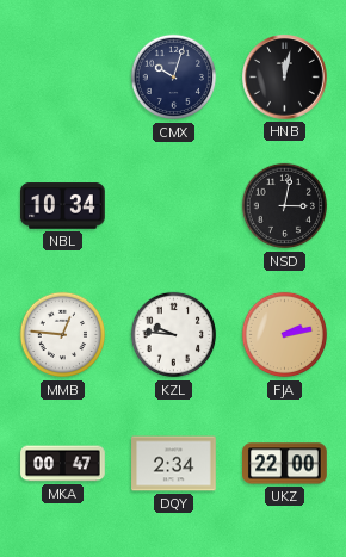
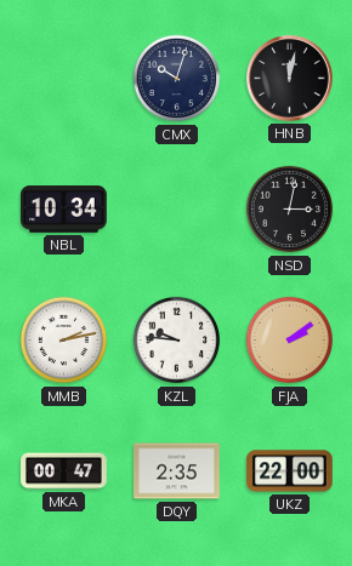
MMB: 12:46 -> 2:13
FJA: 2:13 -> 2:09
DQY: 2:34 -> 2:35
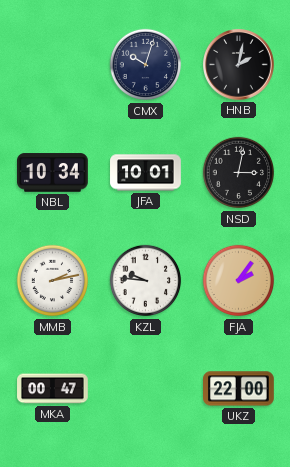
HNB: 12:02 -> 2:02
JFA: none -> 10:01
FJA: 2:09 -> 2:06
DQY: 2:35 -> none
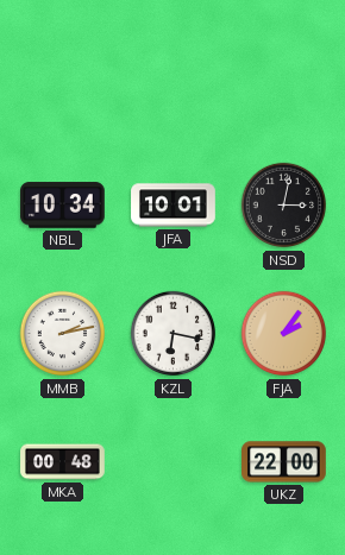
CMX: 10:03 -> none
HNB: 2:02 -> none
KZL: 9:46 -> 6:17
MKA: 00:47 -> 00:48
